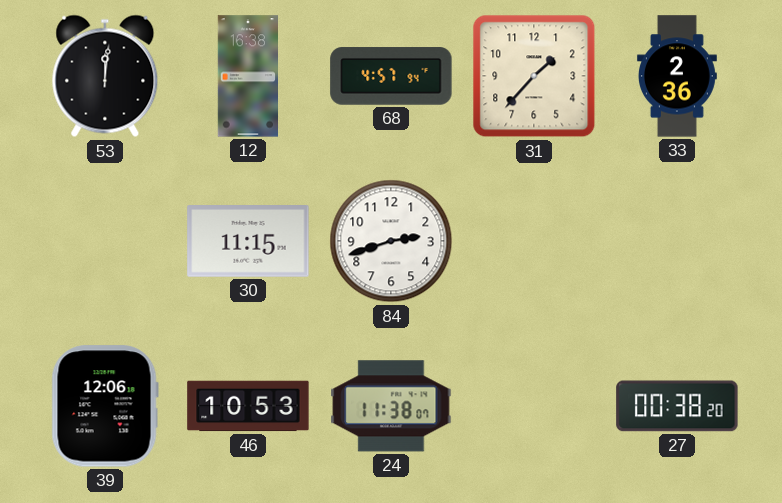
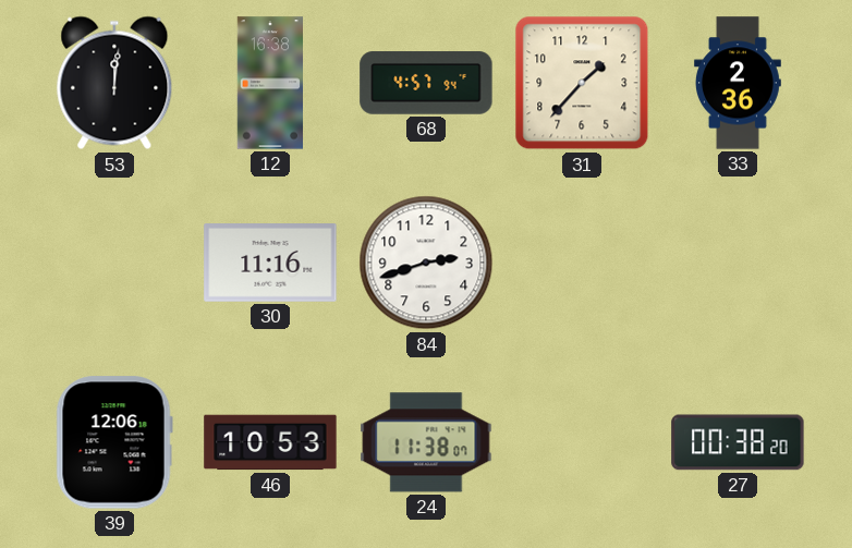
30: 11:15 -> 11:16
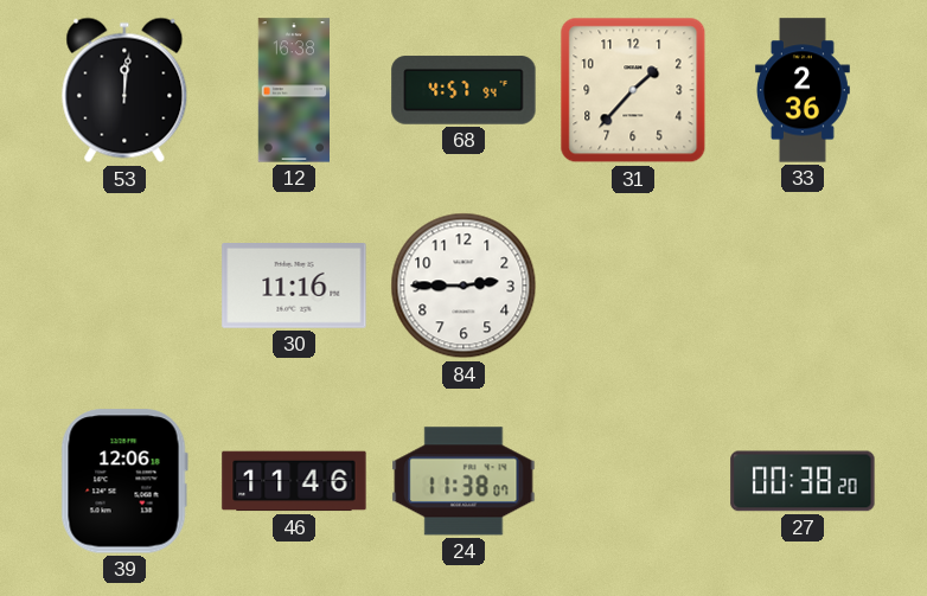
84: 2:42 -> 2:45
46: 10:53 -> 11:46
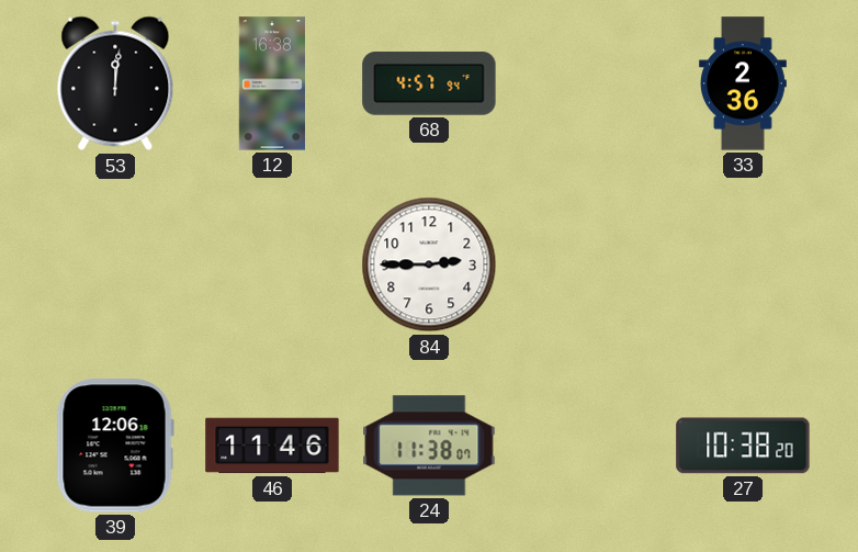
31: 1:37 -> none
30: 11:16 -> none
27: 00:38 -> 10:38
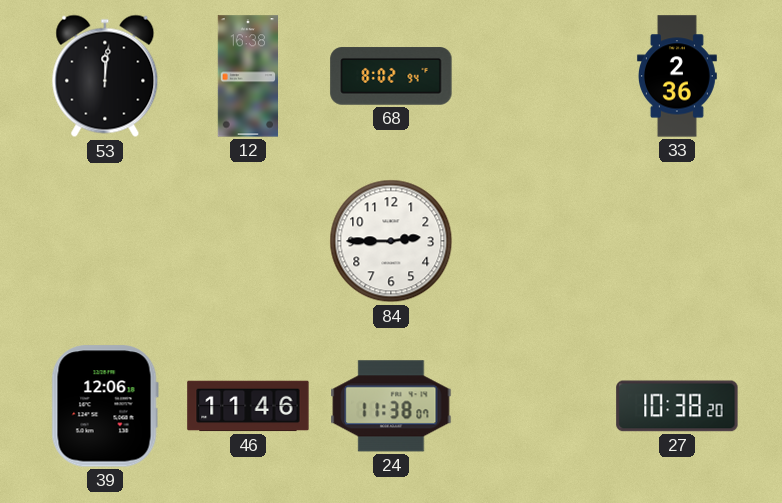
68: 4:57 -> 8:02
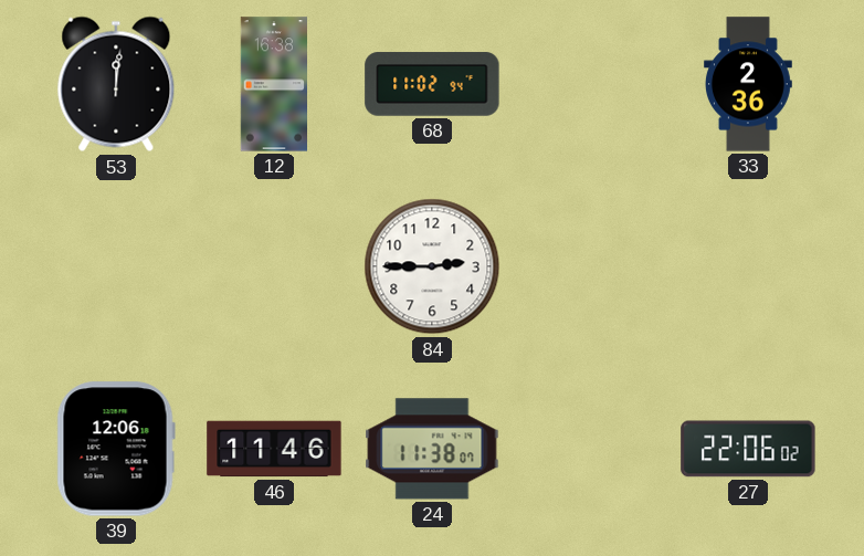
68: 8:02 -> 11:02
27: 10:38 -> 22:06
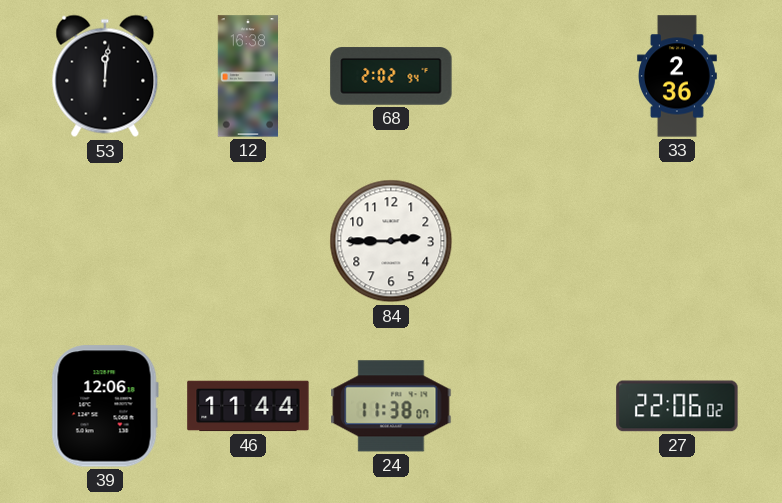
68: 11:02 -> 2:02
46: 11:46 -> 11:44
